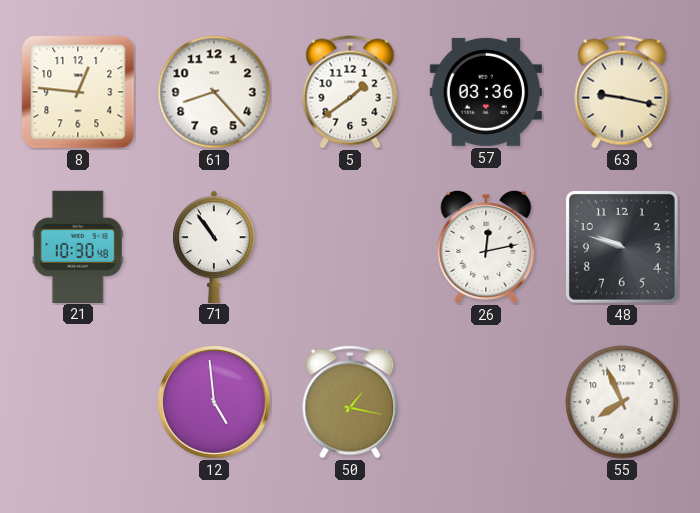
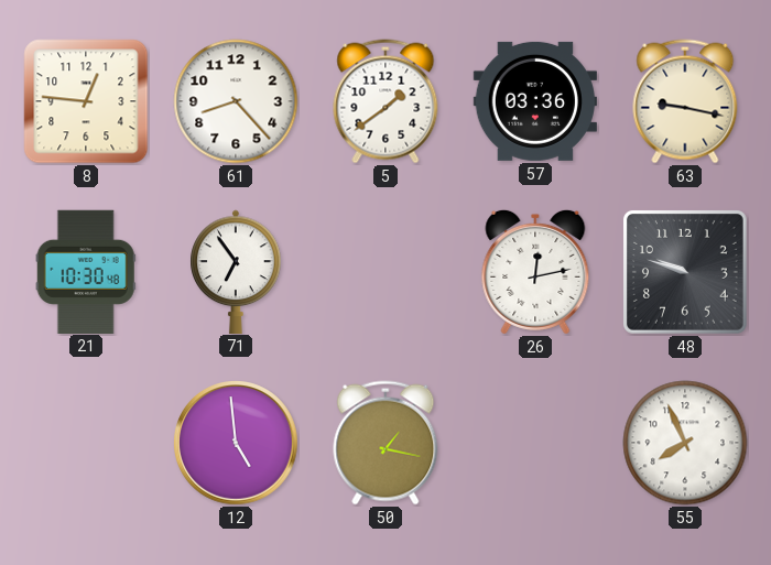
71: 10:54 -> 6:54
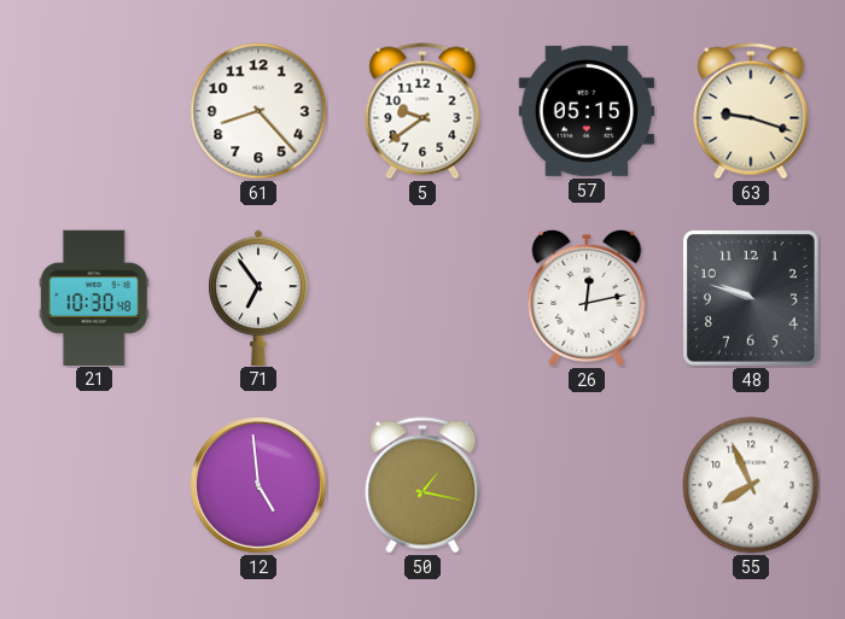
8: 12:46 -> none
5: 1:39 -> 9:39
57: 03:36 -> 05:15
63: 9:17 -> 9:18
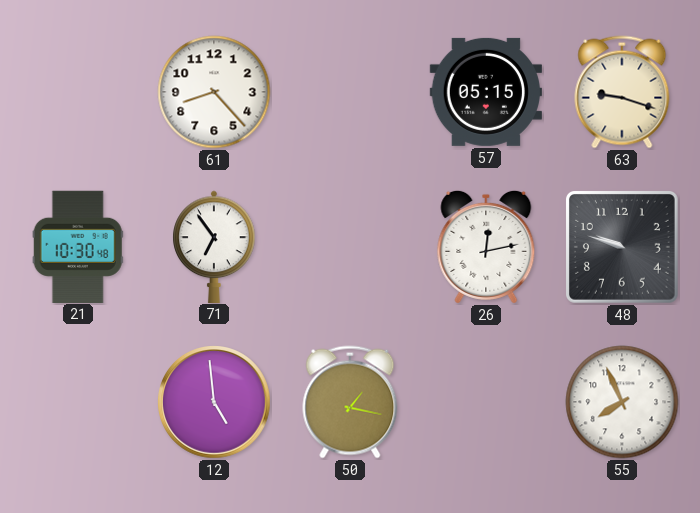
5: 9:39 -> none
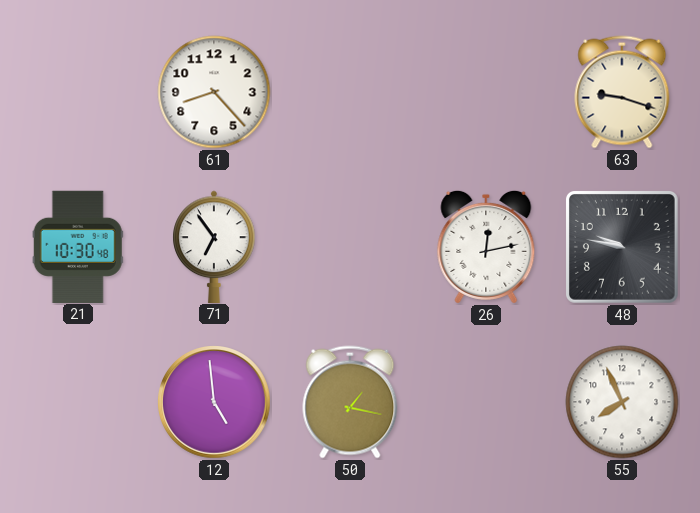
57: 05:15 -> none
48: 9:48 -> 9:47
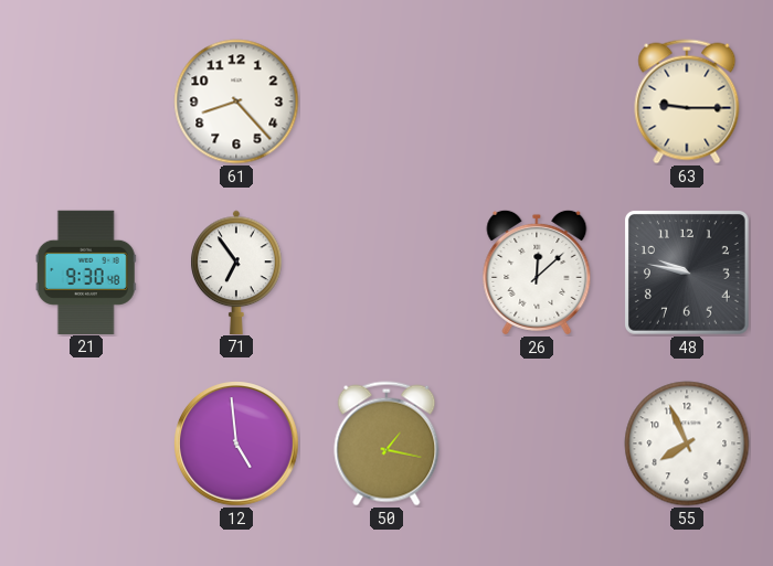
63: 9:18 -> 9:15
21: 10:30 -> 9:30
26: 12:13 -> 12:08
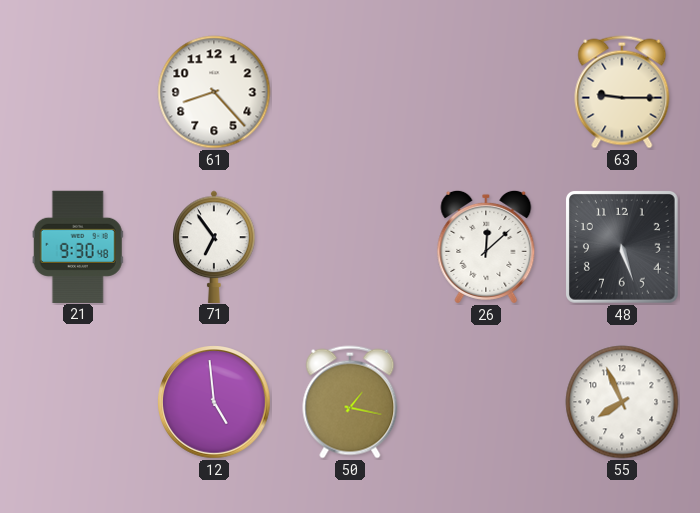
48: 9:47 -> 5:27
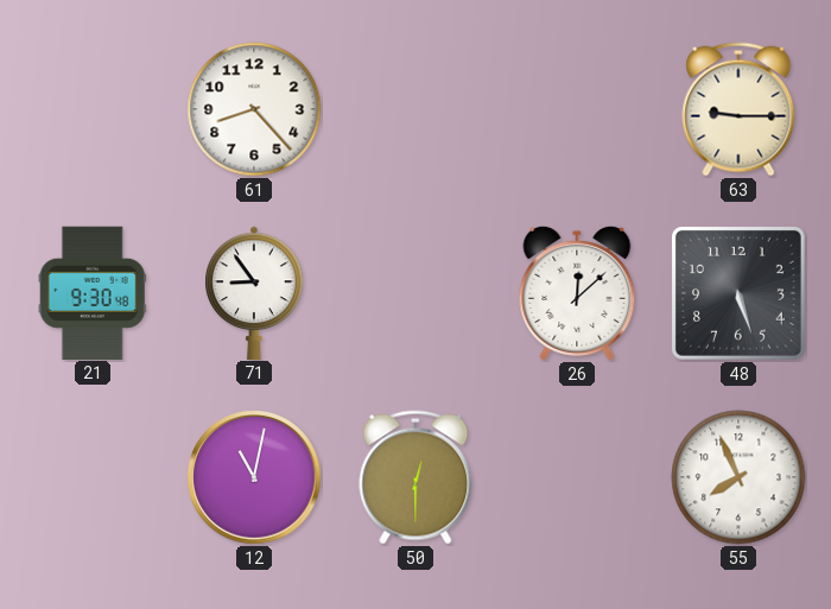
71: 6:54 -> 8:54
12: 4:59 -> 11:02
50: 1:17 -> 12:30
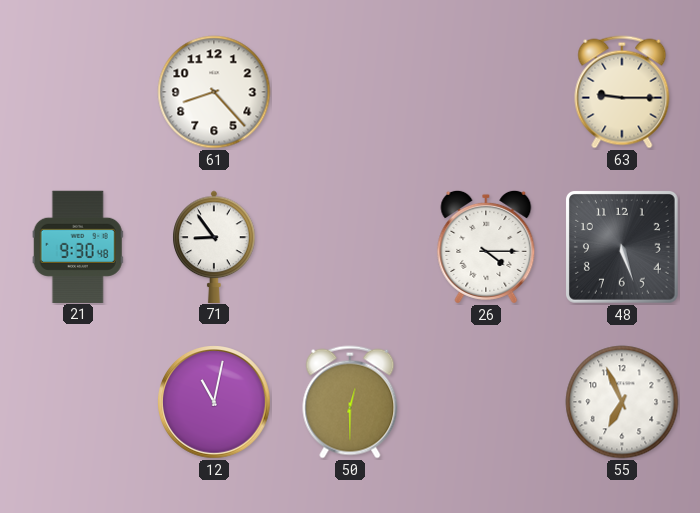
26: 12:08 -> 4:15
55: 7:56 -> 6:56
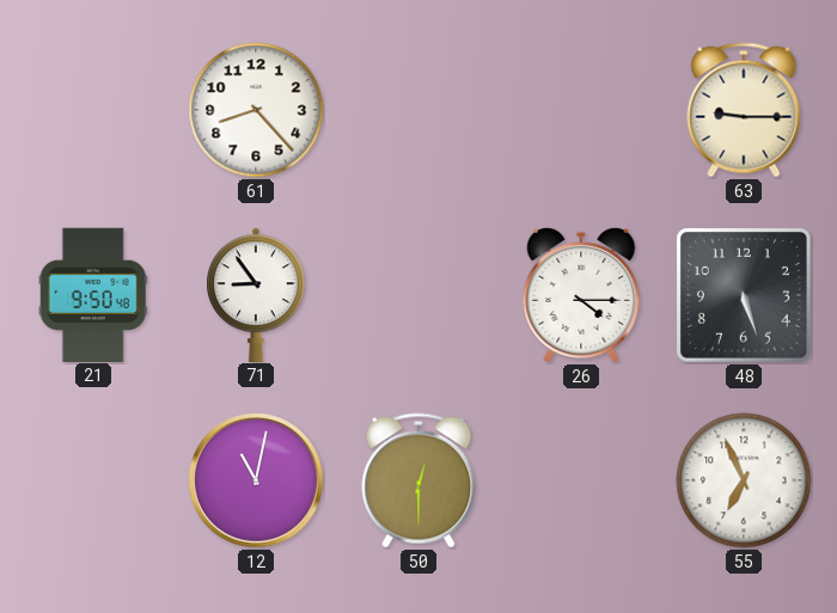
21: 9:30 -> 9:50
